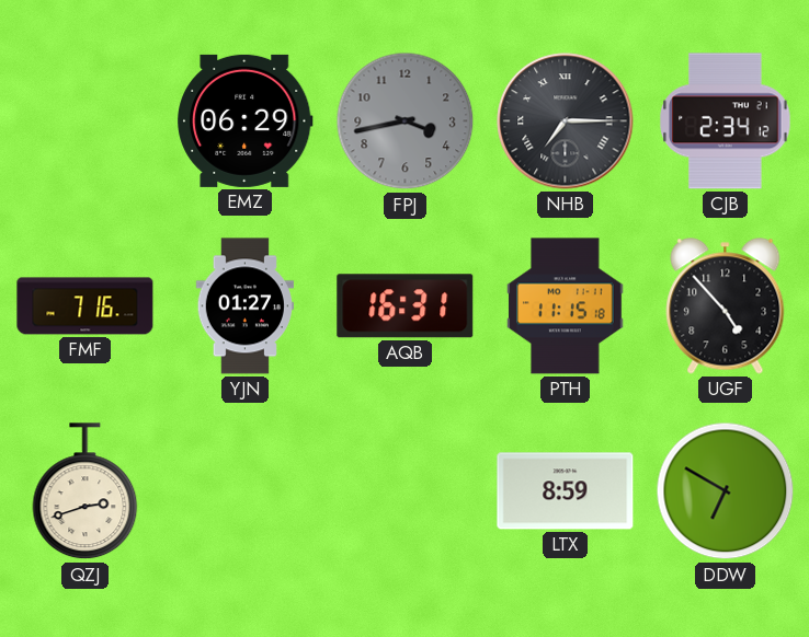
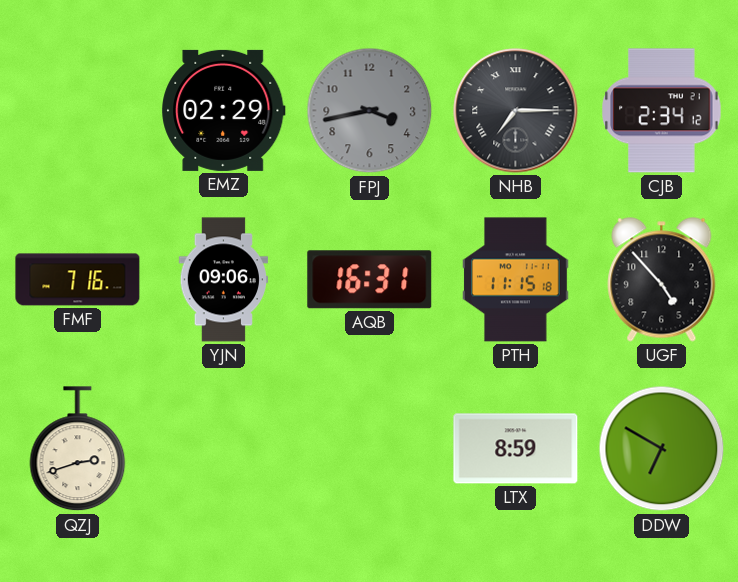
EMZ: 06:29 -> 02:29
YJN: 01:27 -> 09:06
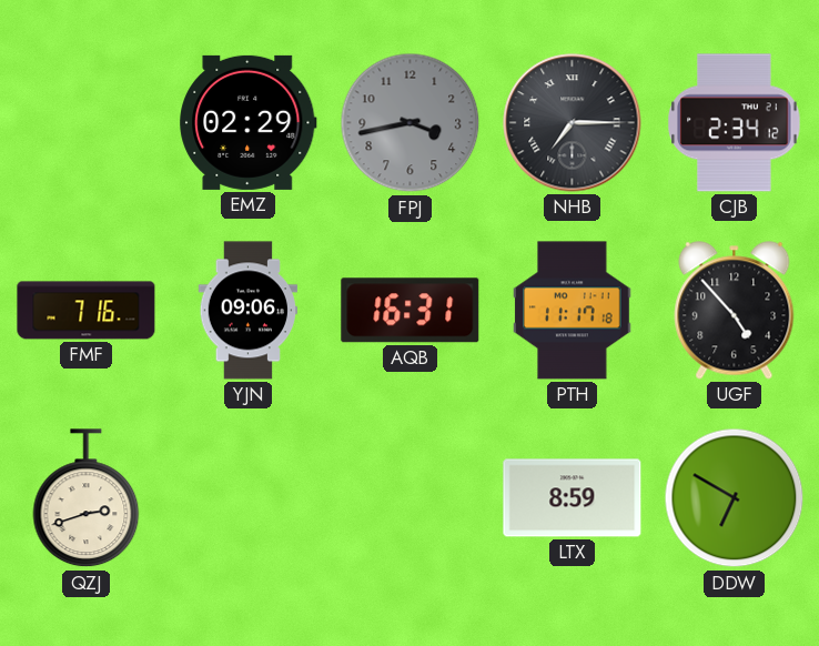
PTH: 11:15 -> 11:17
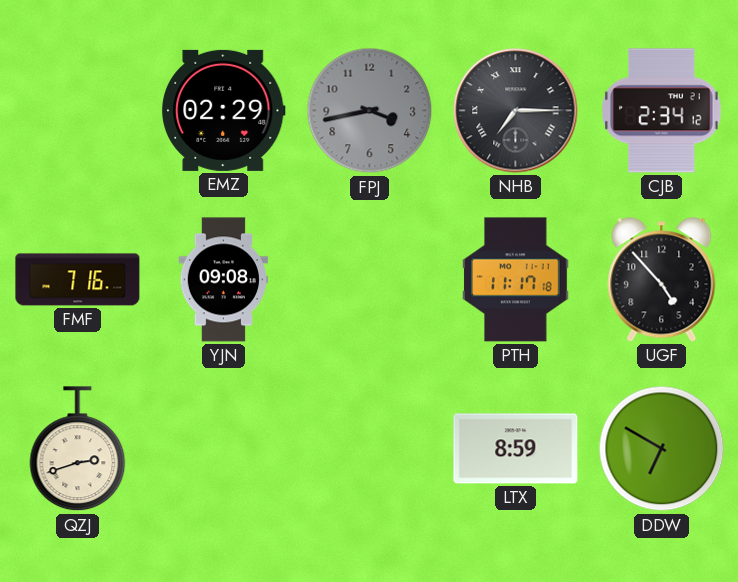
YJN: 09:06 -> 09:08
AQB: 16:31 -> none
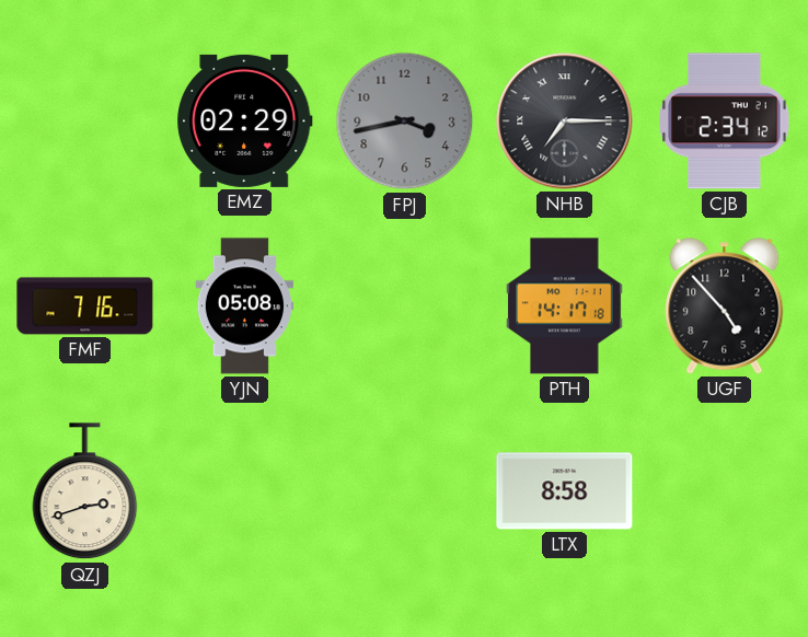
YJN: 09:08 -> 05:08
PTH: 11:17 -> 14:17
LTX: 8:59 -> 8:58
DDW: 6:50 -> none
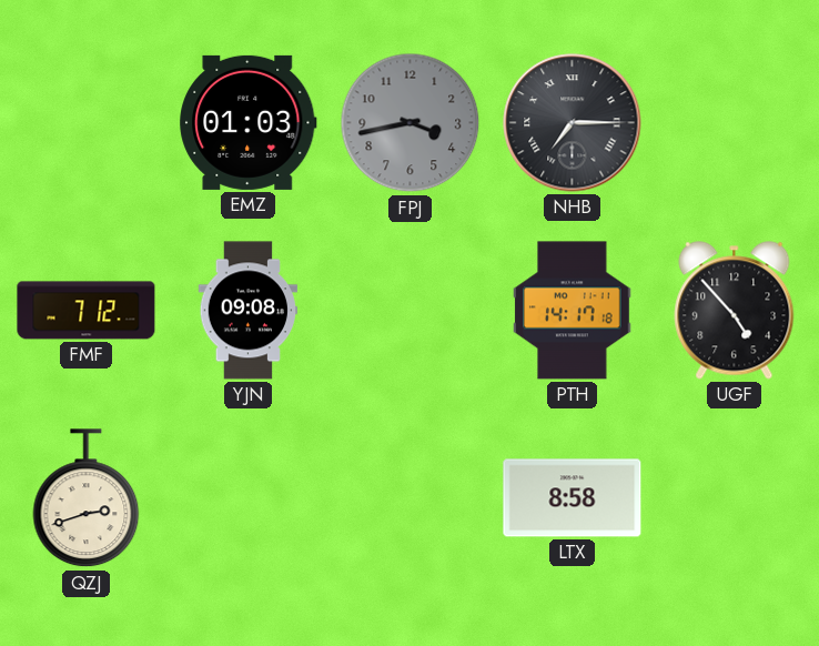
EMZ: 02:29 -> 01:03
CJB: 2:34 -> none
FMF: 7:16 -> 7:12
YJN: 05:08 -> 09:08
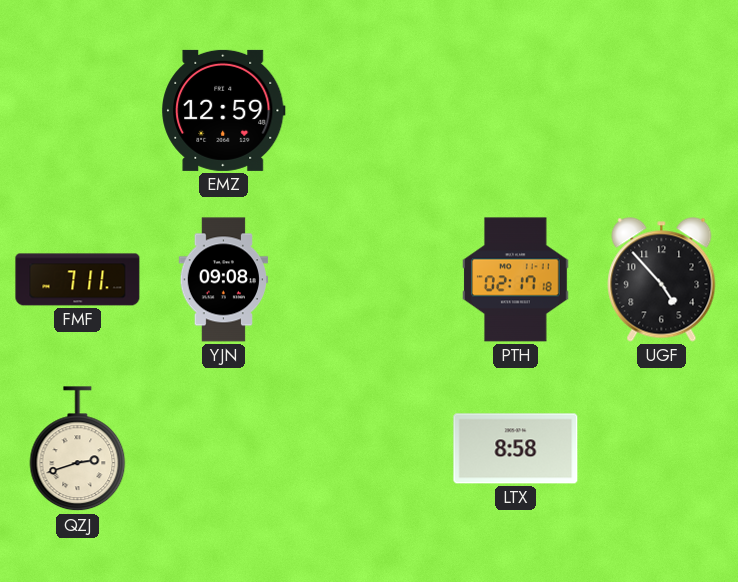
EMZ: 01:03 -> 12:59
FPJ: 3:43 -> none
NHB: 7:15 -> none
FMF: 7:12 -> 7:11
PTH: 14:17 -> 02:17
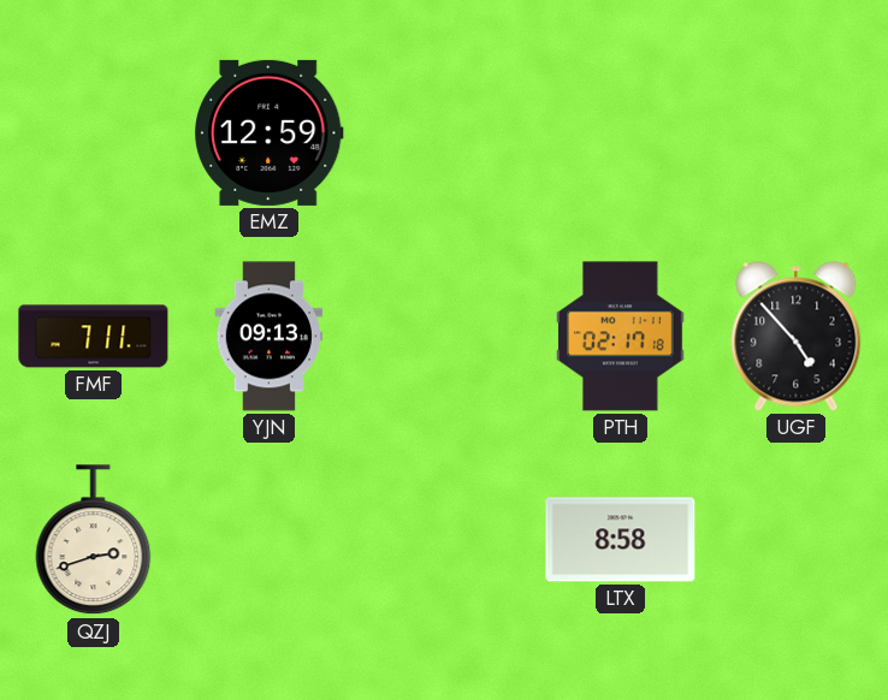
YJN: 09:08 -> 09:13
